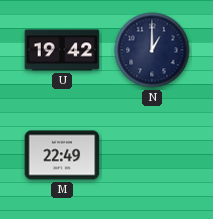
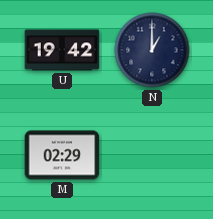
M: 22:49 -> 02:29
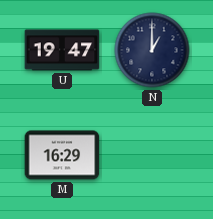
U: 19:42 -> 19:47
M: 02:29 -> 16:29
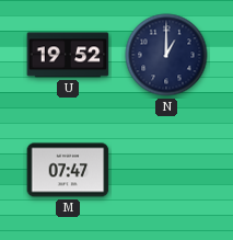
U: 19:47 -> 19:52
M: 16:29 -> 07:47
